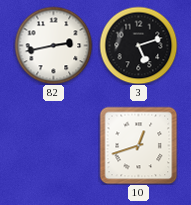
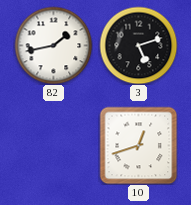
82: 2:43 -> 1:43
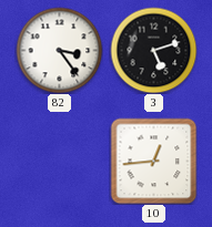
82: 1:43 -> 3:24
10: 12:42 -> 12:44
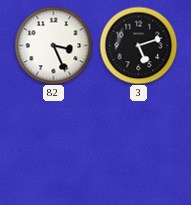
82: 3:24 -> 3:26
10: 12:44 -> none
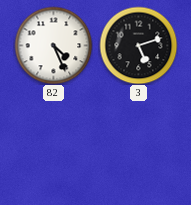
82: 3:26 -> 4:26
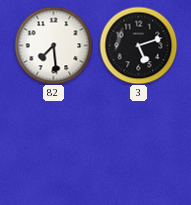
82: 4:26 -> 7:29
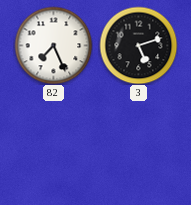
82: 7:29 -> 7:26
